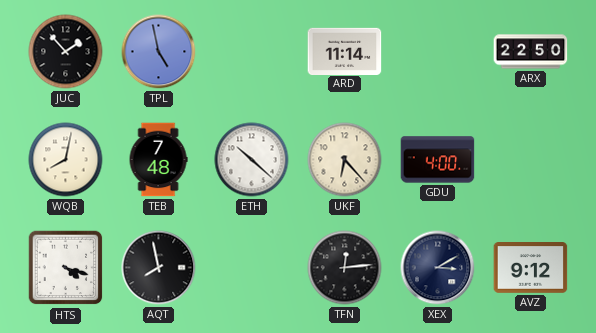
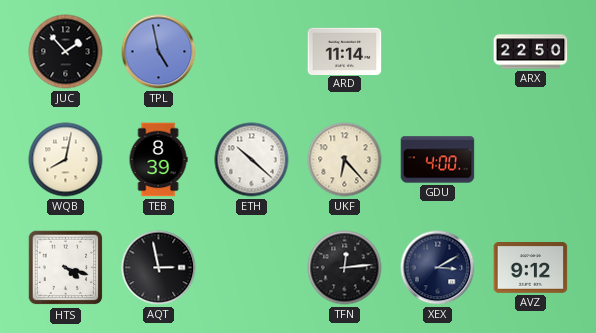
TEB: 7:48 -> 8:39
AQT: 7:58 -> 2:58
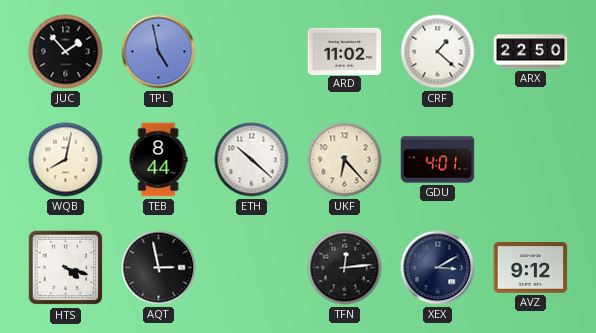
ARD: 11:14 -> 11:02
CRF: none -> 1:22
TEB: 8:39 -> 8:44
GDU: 4:00 -> 4:01
